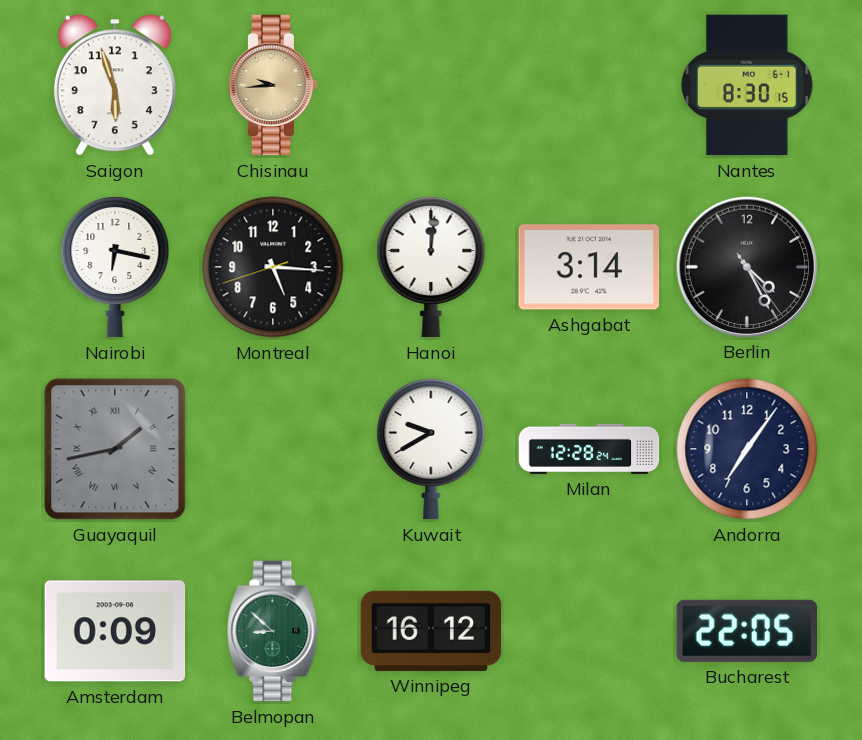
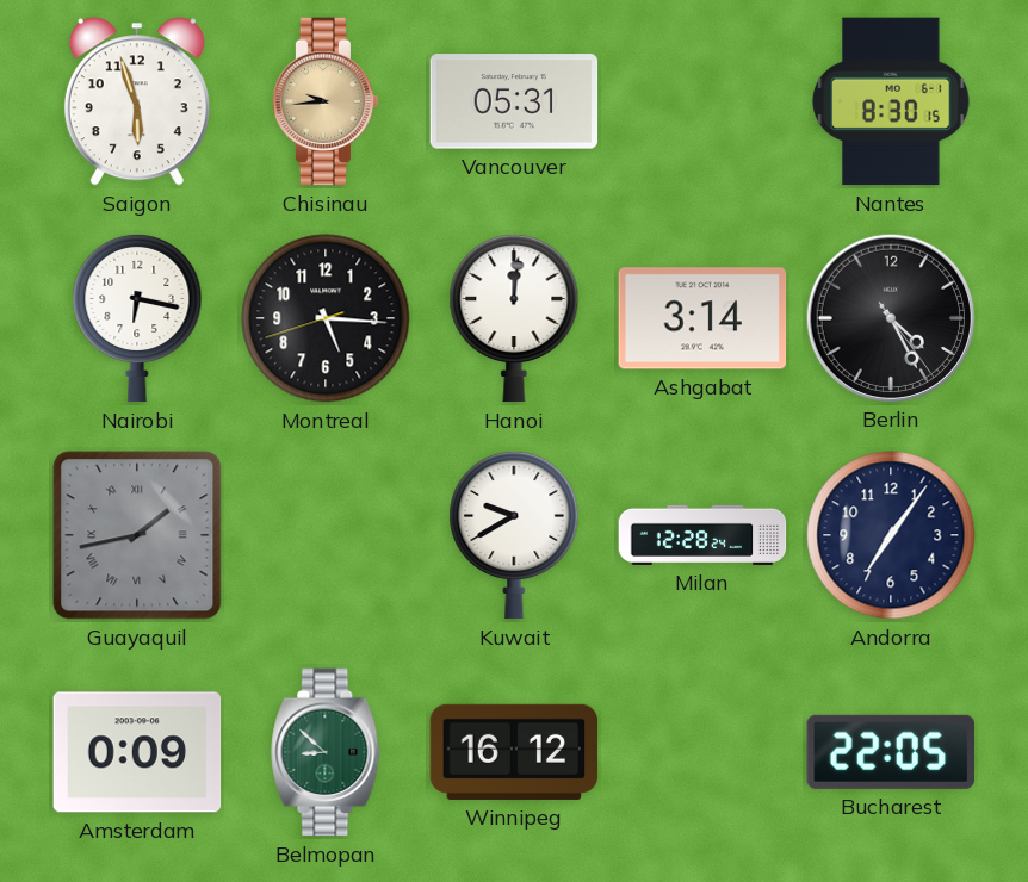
Vancouver: none -> 05:31
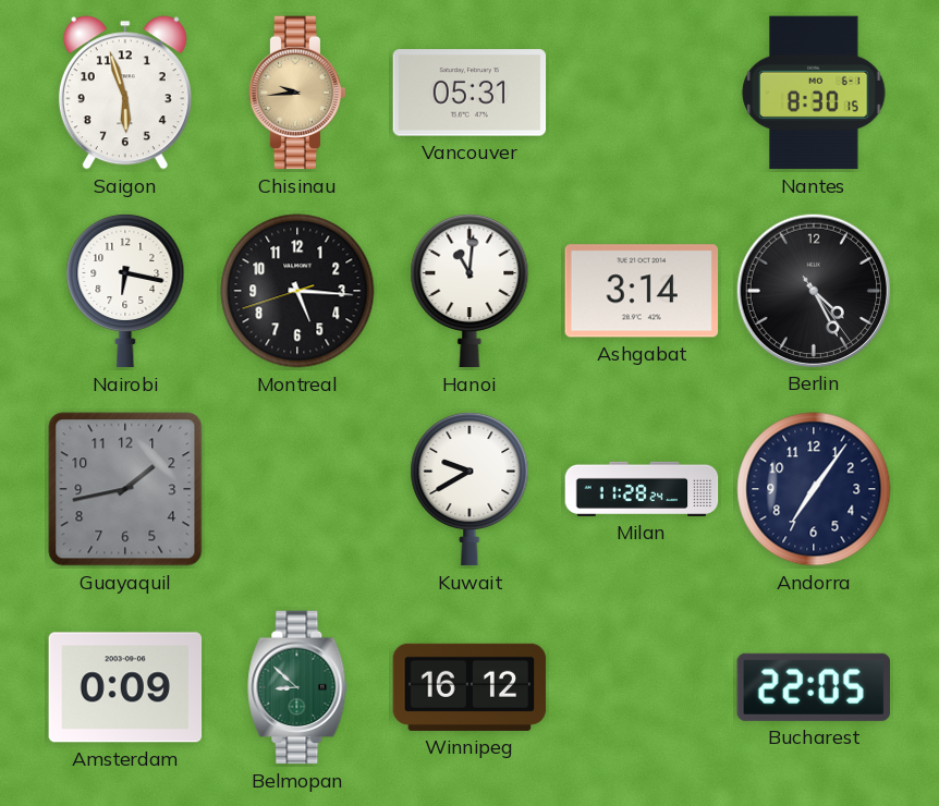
Hanoi: 12:01 -> 11:01
Guayaquil numerals: Roman -> Arabic
Milan: 12:28 -> 11:28
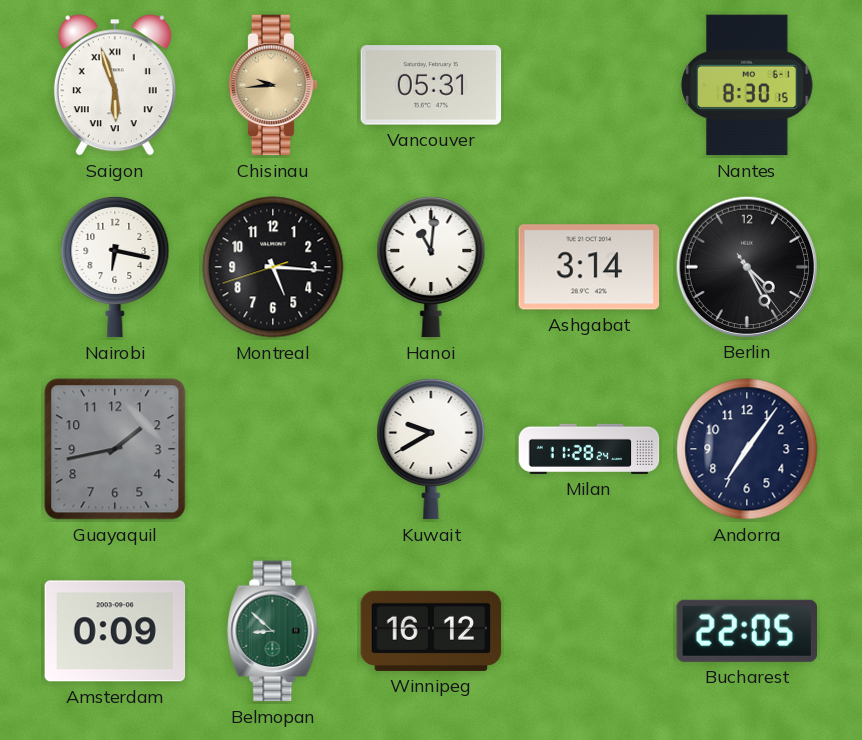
Saigon numerals: Arabic -> Roman
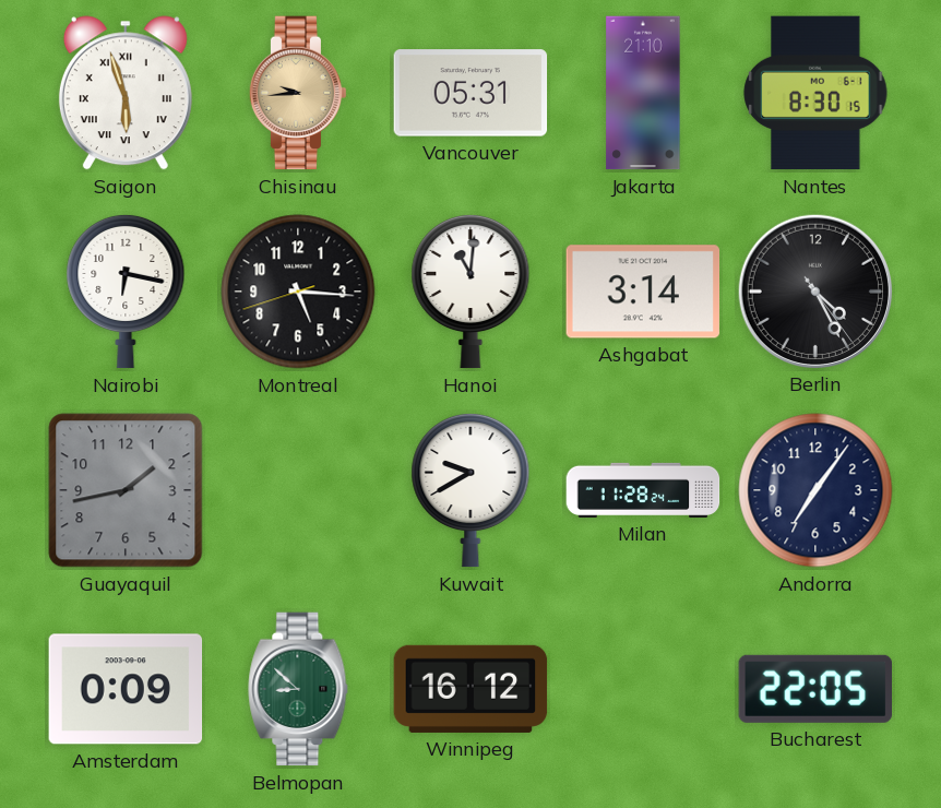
Jakarta: none -> 21:10
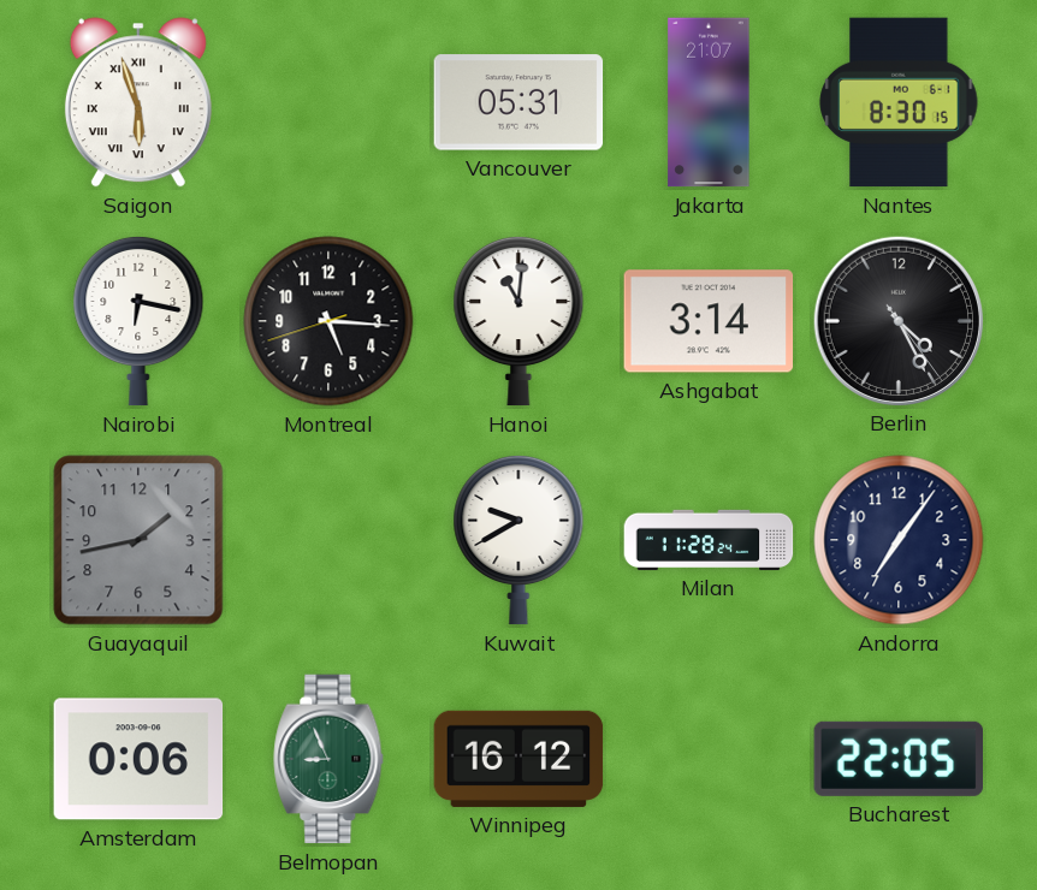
Chisinau: 9:44 -> none
Jakarta: 21:10 -> 21:07
Amsterdam: 0:09 -> 0:06
Belmopan: 8:52 -> 8:56
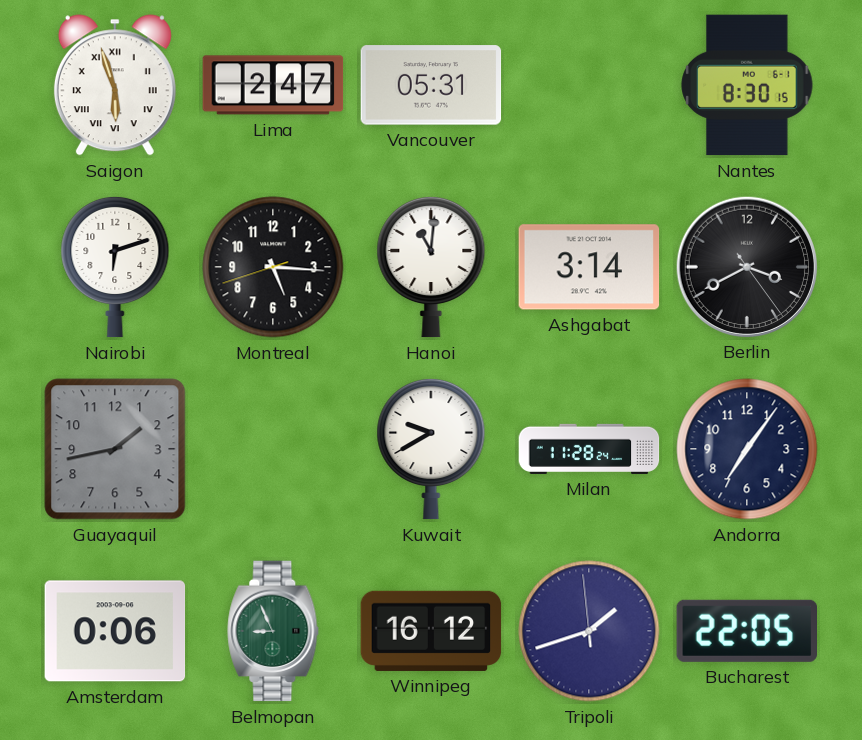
Lima: none -> 2:47
Jakarta: 21:07 -> none
Nairobi: 6:17 -> 6:12
Berlin: 4:25 -> 3:40
Tripoli: none -> 1:41
